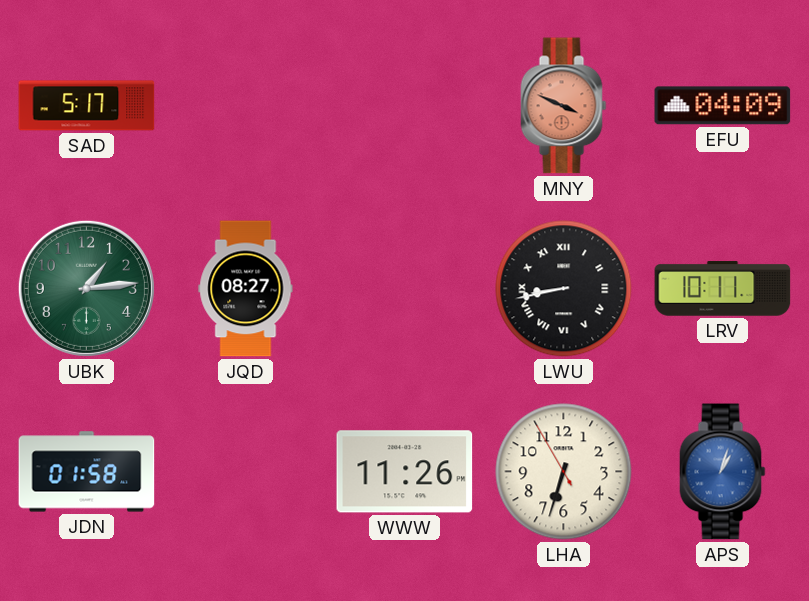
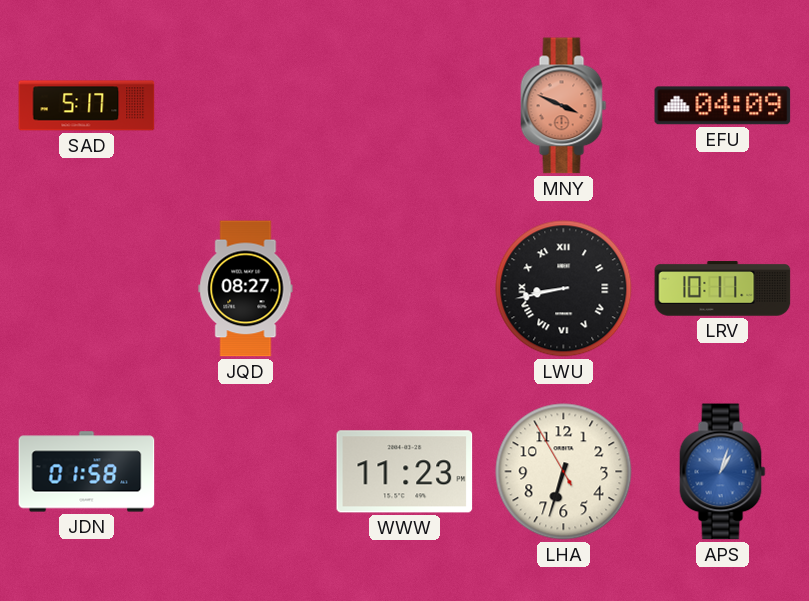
UBK: 1:14 -> none
WWW: 11:26 -> 11:23
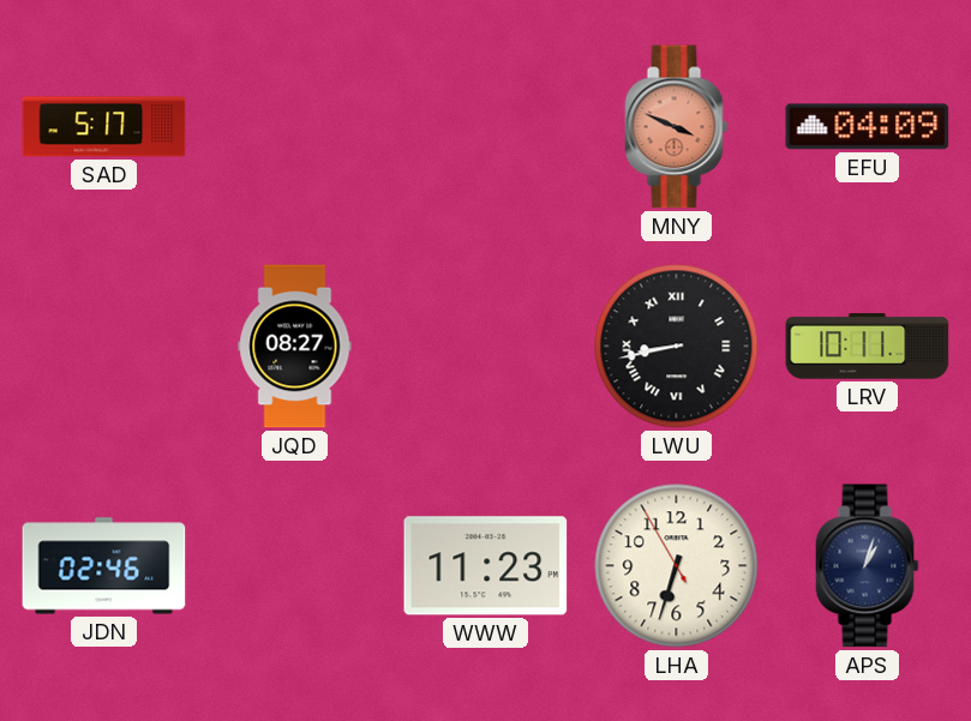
JDN: 01:58 -> 02:46
APS dial: blue -> navy
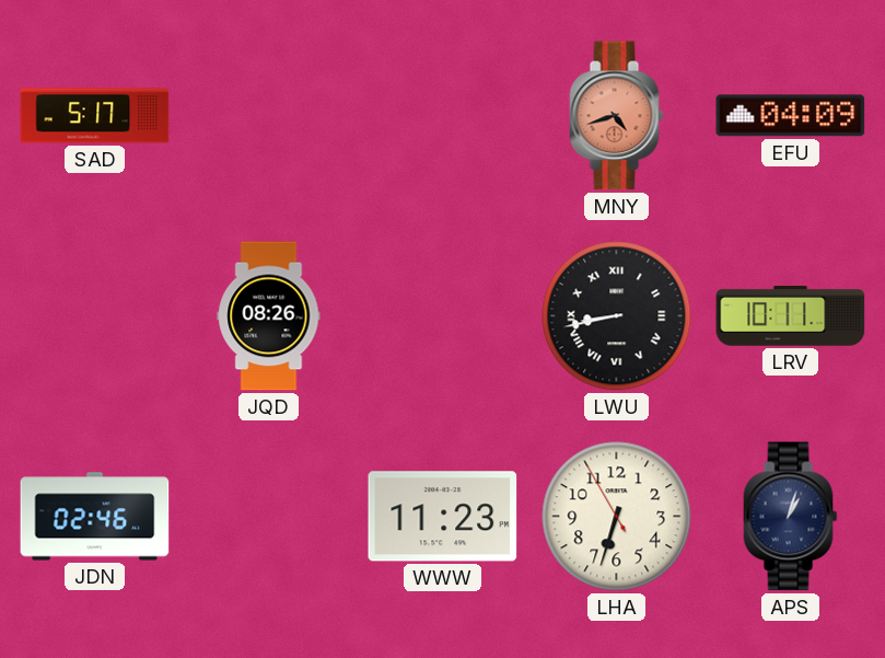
MNY: 3:49 -> 4:42
JQD: 08:27 -> 08:26
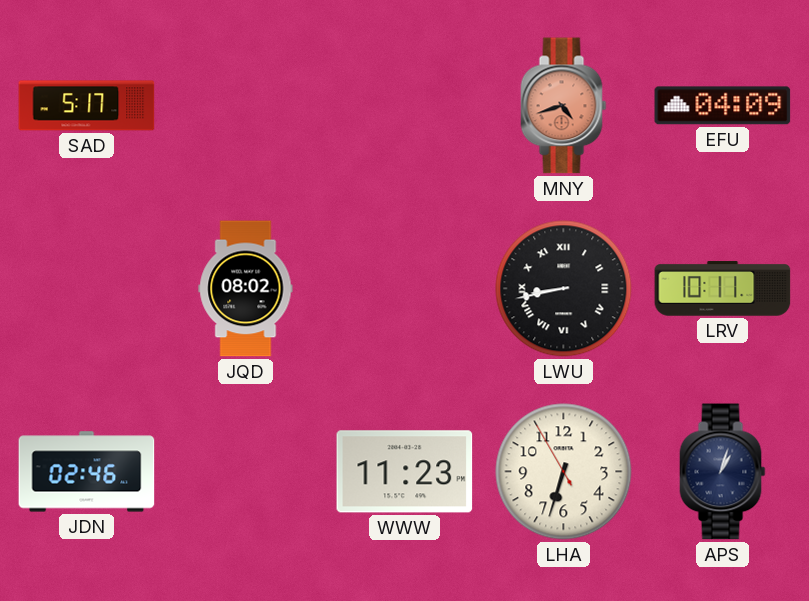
JQD: 08:26 -> 08:02
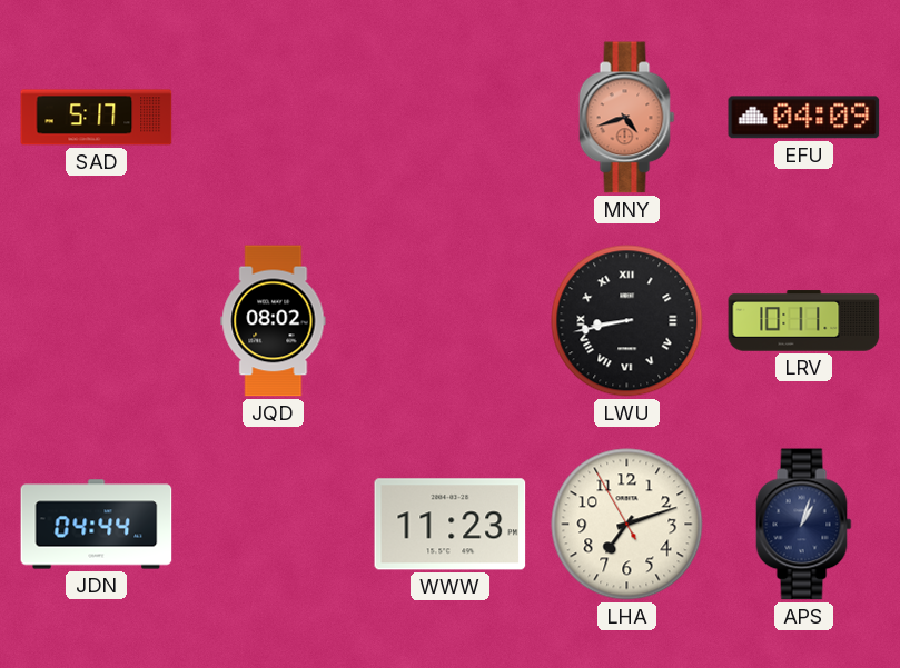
JDN: 02:46 -> 04:44
LHA: 6:32 -> 7:11
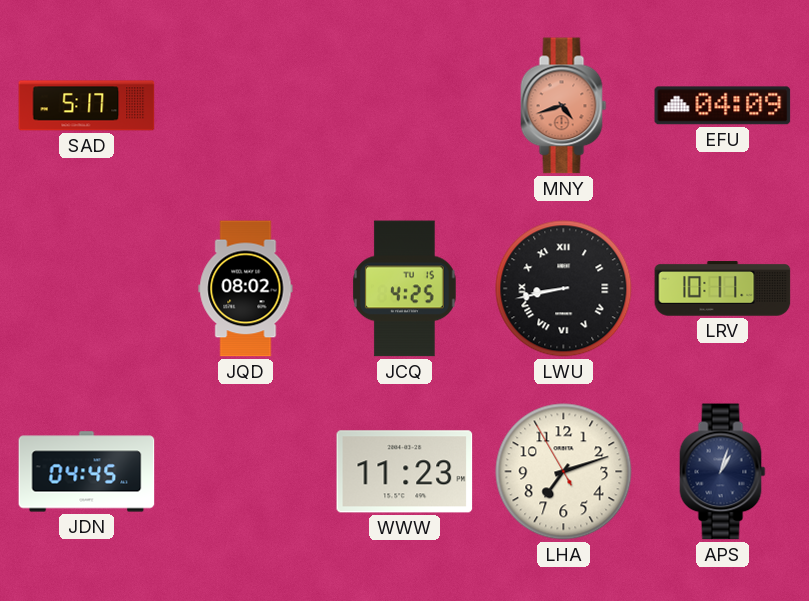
JCQ: none -> 4:25
JDN: 04:44 -> 04:45
